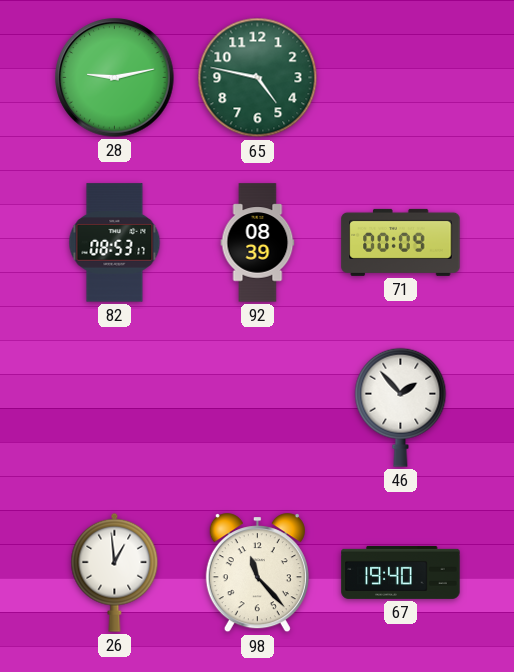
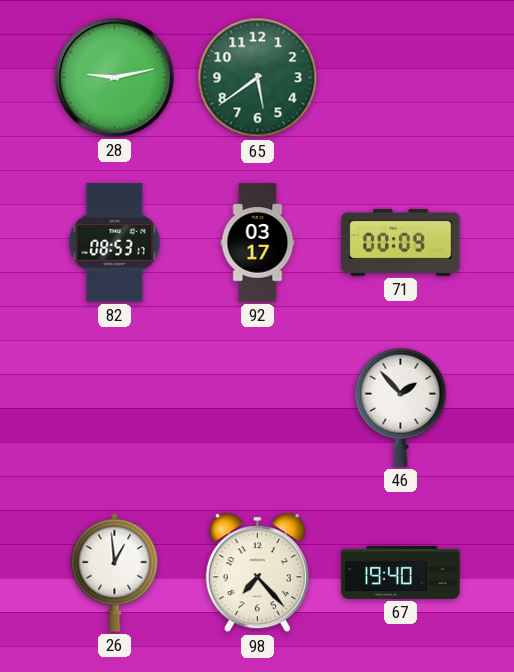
65: 4:47 -> 5:39
92: 08:39 -> 03:17
98: 11:23 -> 7:23
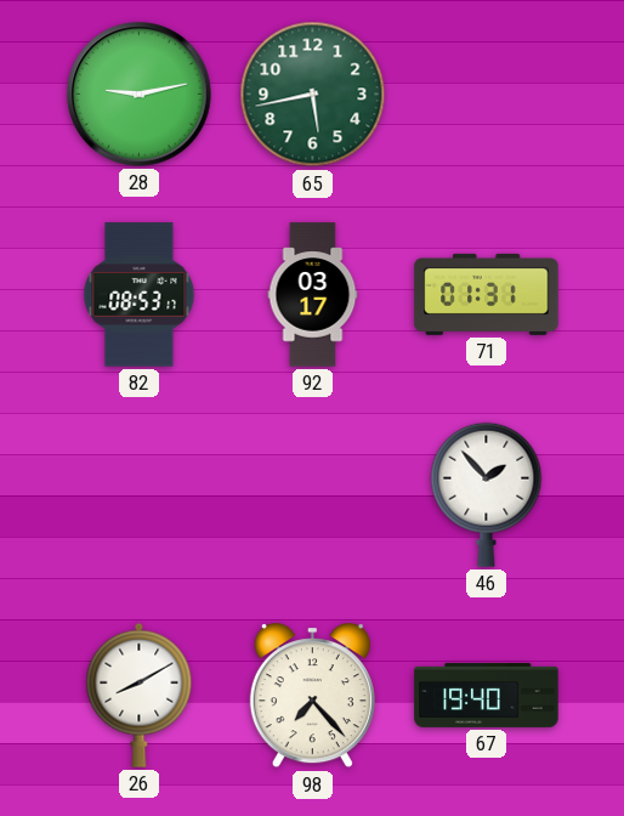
65: 5:39 -> 5:43
71: 00:09 -> 01:31
26: 12:59 -> 8:10
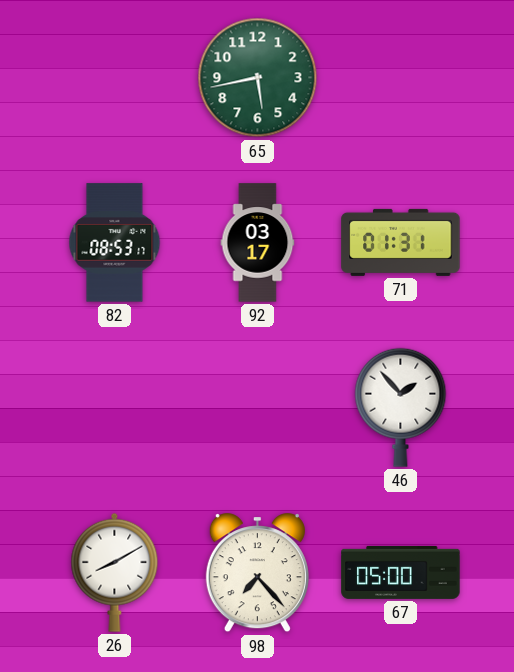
28: 9:13 -> none
67: 19:40 -> 05:00
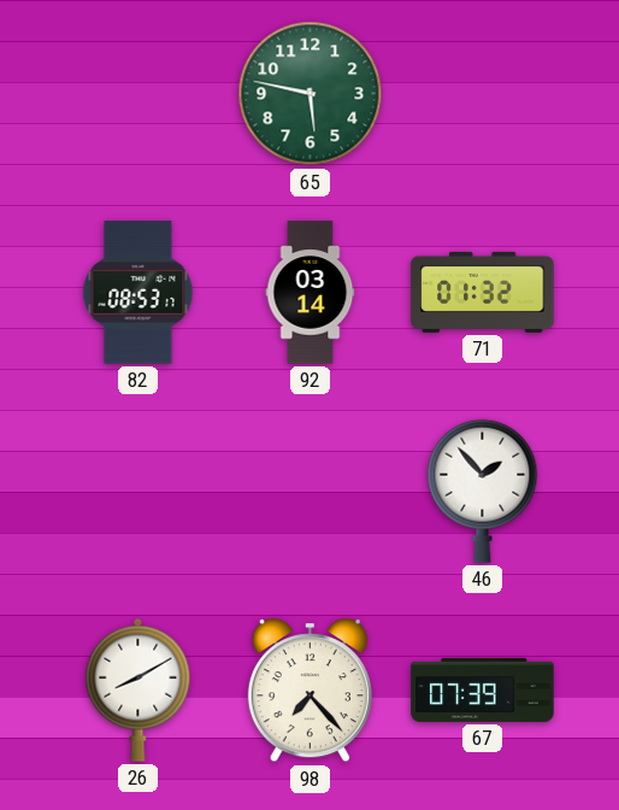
65: 5:43 -> 5:47
92: 03:17 -> 03:14
71: 01:31 -> 01:32
67: 05:00 -> 07:39
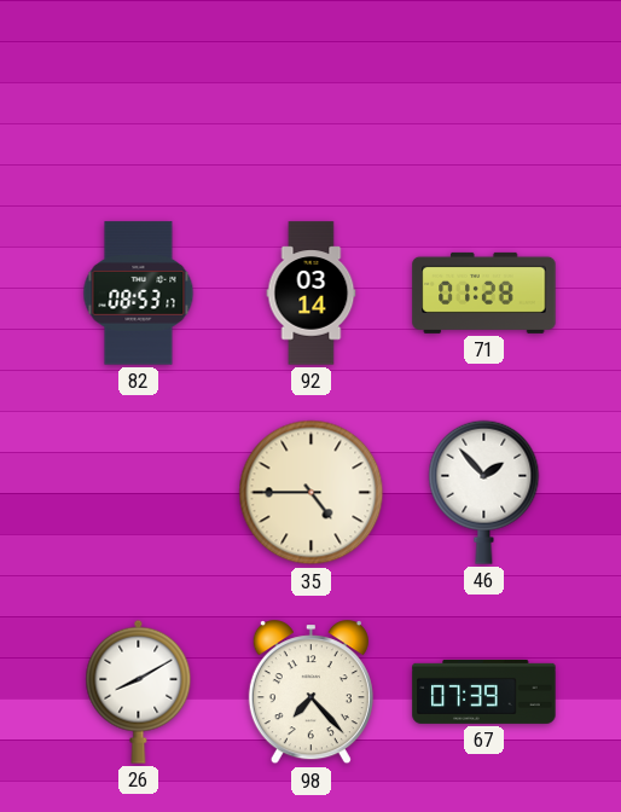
65: 5:47 -> none
71: 01:32 -> 01:28
35: none -> 4:45
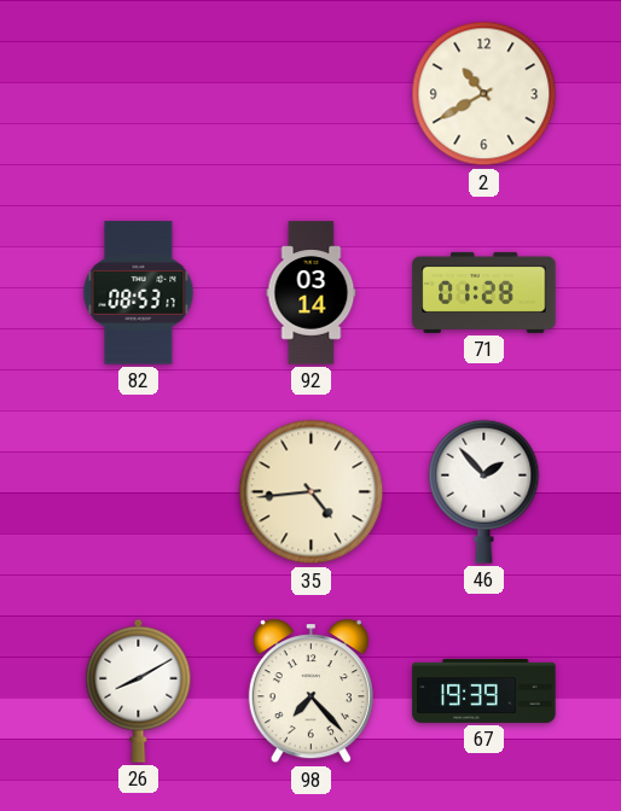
2: none -> 10:40
35: 4:45 -> 4:44
67: 07:39 -> 19:39
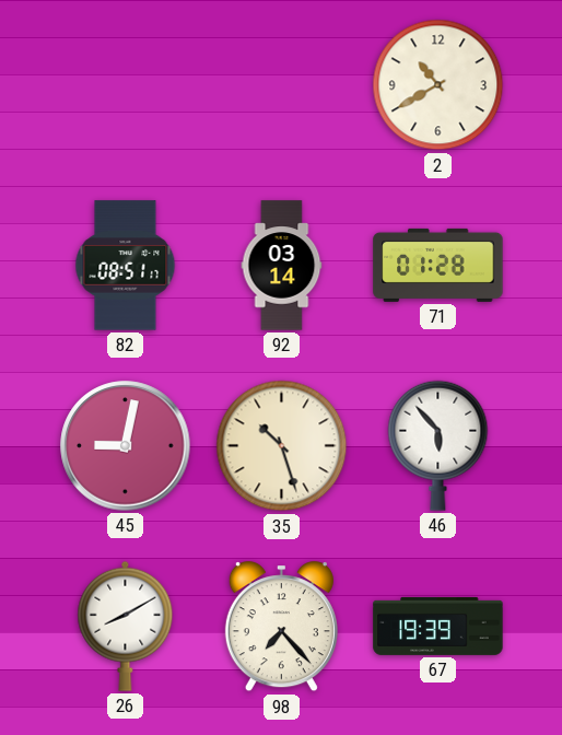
82: 08:53 -> 08:51
45: none -> 9:02
35: 4:44 -> 10:27
46: 1:53 -> 5:53
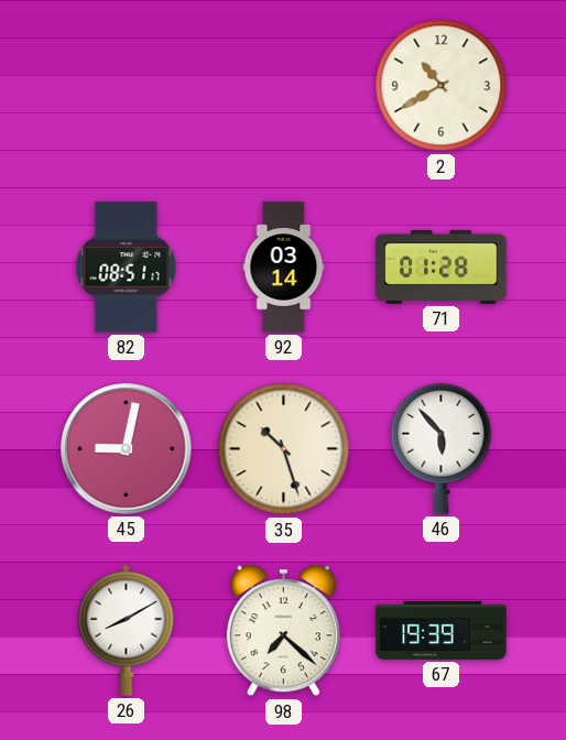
98: 7:23 -> 7:22
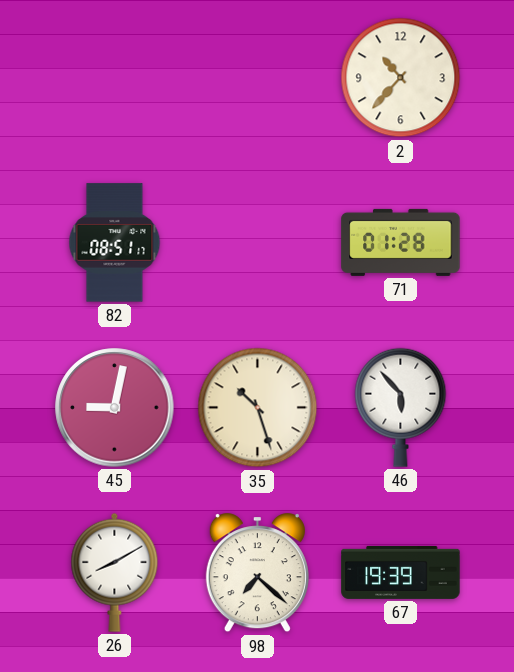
2: 10:40 -> 10:37
92: 03:14 -> none
